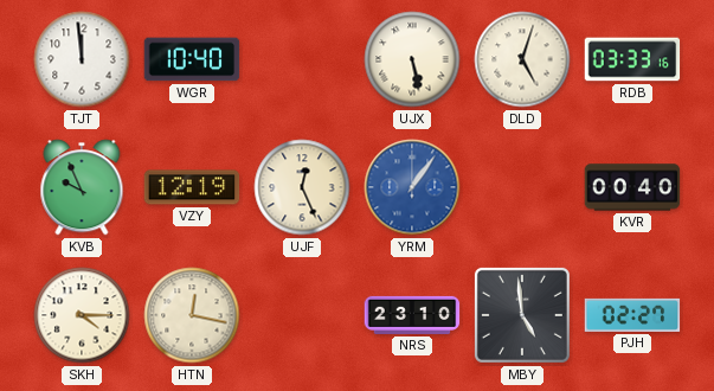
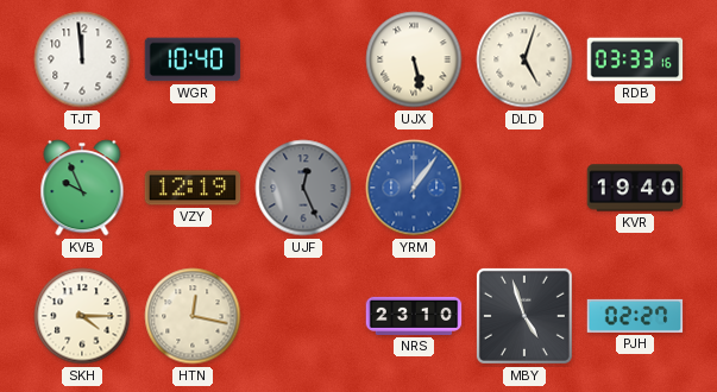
UJF dial: cream -> grey
KVR: 00:40 -> 19:40
MBY: 4:59 -> 4:57
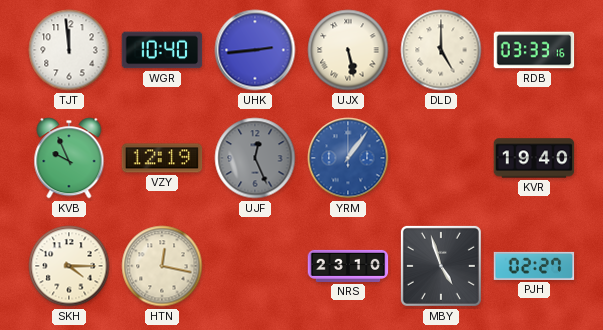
UHK: none -> 2:44
DLD: 5:03 -> 5:00
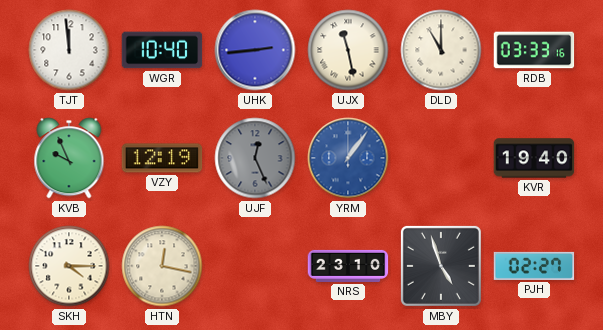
UJX: 5:28 -> 11:28
DLD: 5:00 -> 11:00
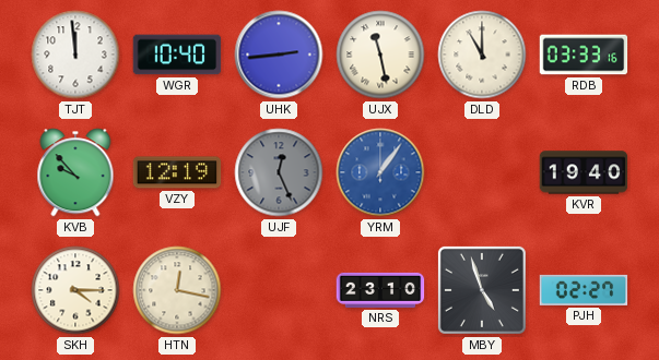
KVB: 9:56 -> 9:53
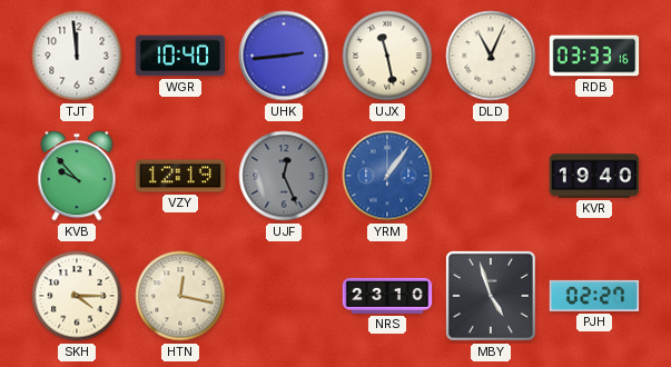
DLD: 11:00 -> 11:04
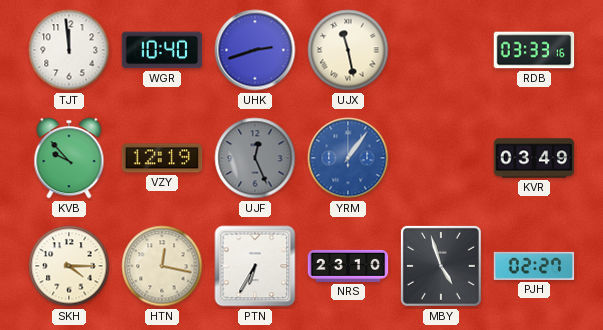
UHK: 2:44 -> 2:42
DLD: 11:04 -> none
KVR: 19:40 -> 03:49
PTN: none -> 6:35
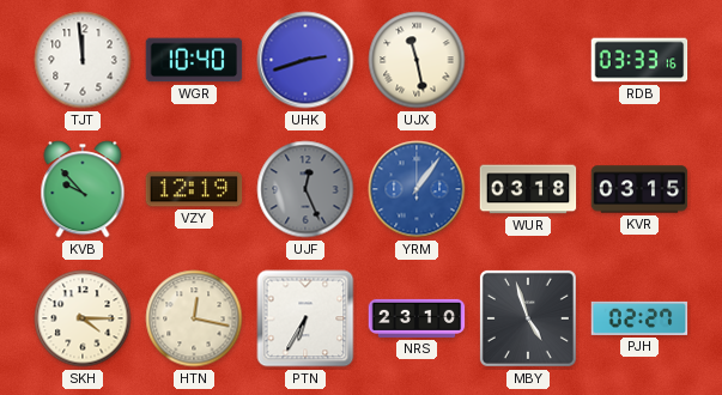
WUR: none -> 03:18
KVR: 03:49 -> 03:15
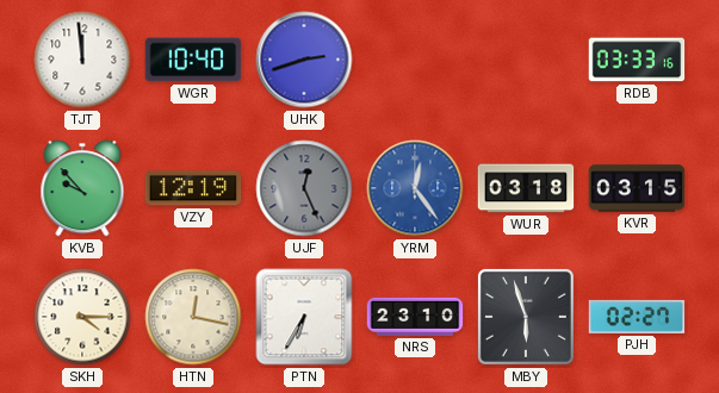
UJX: 11:28 -> none
YRM: 1:06 -> 12:24
MBY: 4:57 -> 5:57
